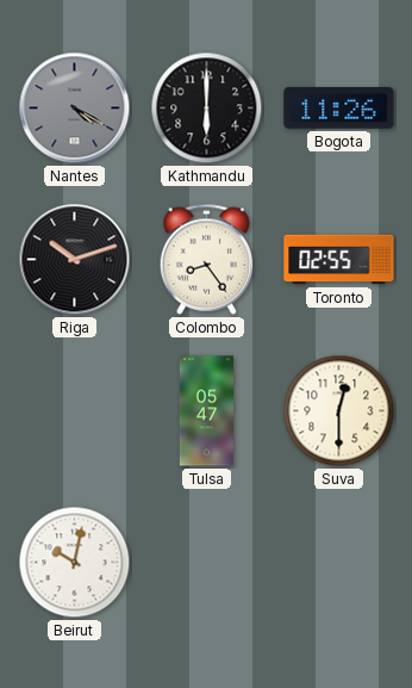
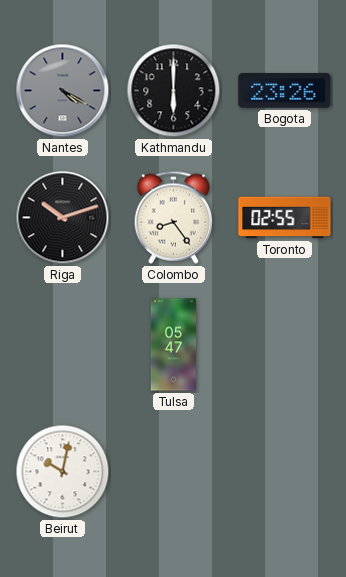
Bogota: 11:26 -> 23:26
Suva: 12:30 -> none
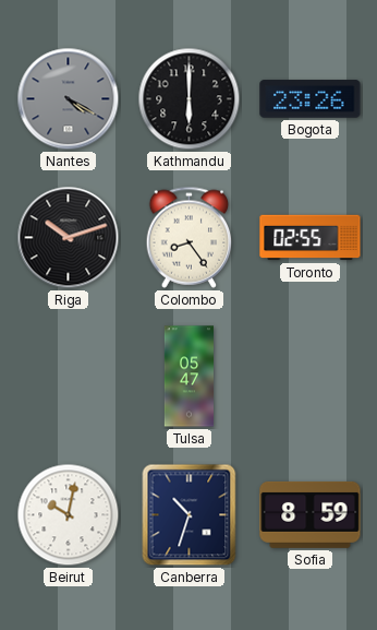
Canberra: none -> 10:33
Sofia: none -> 8:59
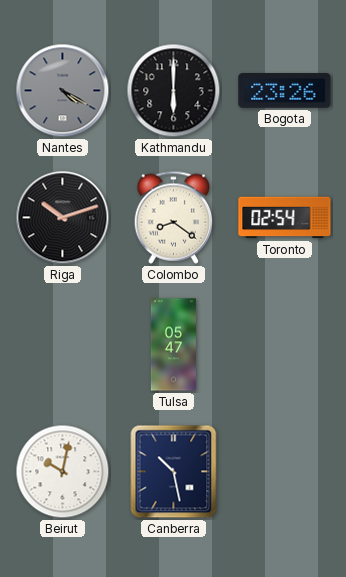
Colombo: 8:24 -> 8:21
Toronto: 02:55 -> 02:54
Canberra: 10:33 -> 10:28
Sofia: 8:59 -> none
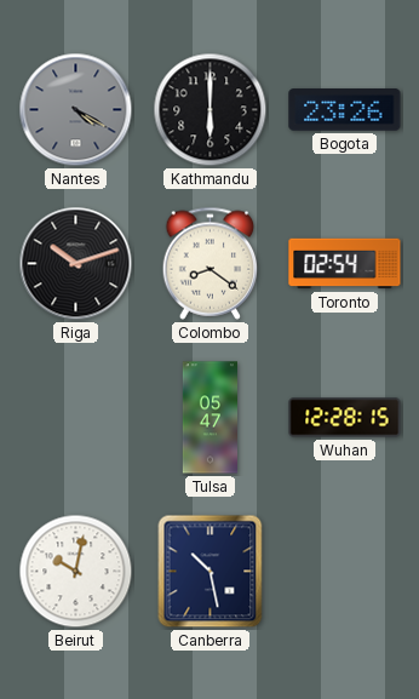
Wuhan: none -> 12:28
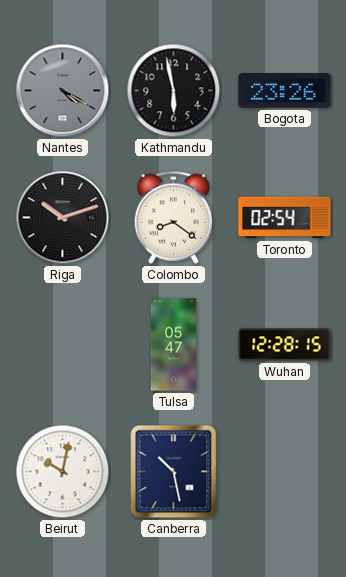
Kathmandu: 6:00 -> 5:58
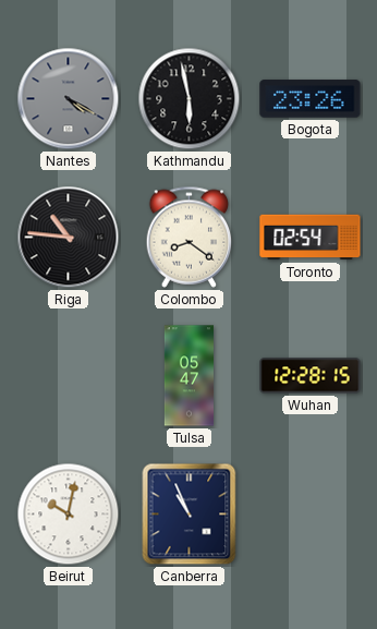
Riga: 10:12 -> 10:46
Canberra: 10:28 -> 10:56
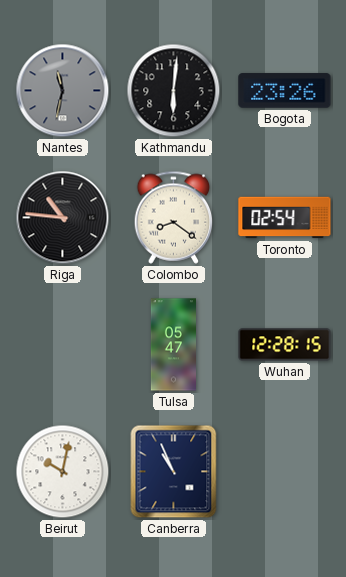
Nantes: 4:20 -> 11:32
Kathmandu: 5:58 -> 6:01
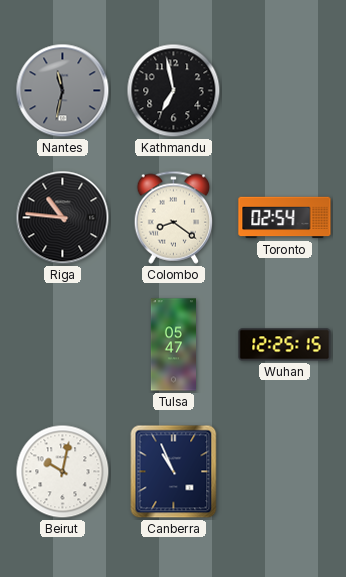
Kathmandu: 6:01 -> 6:58
Bogota: 23:26 -> none
Wuhan: 12:28 -> 12:25
